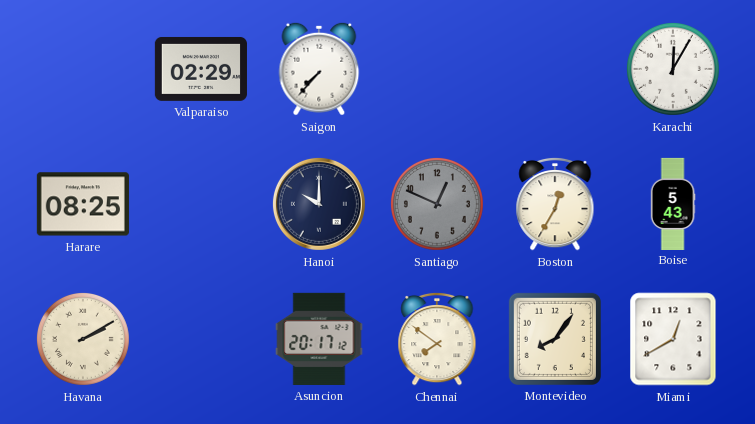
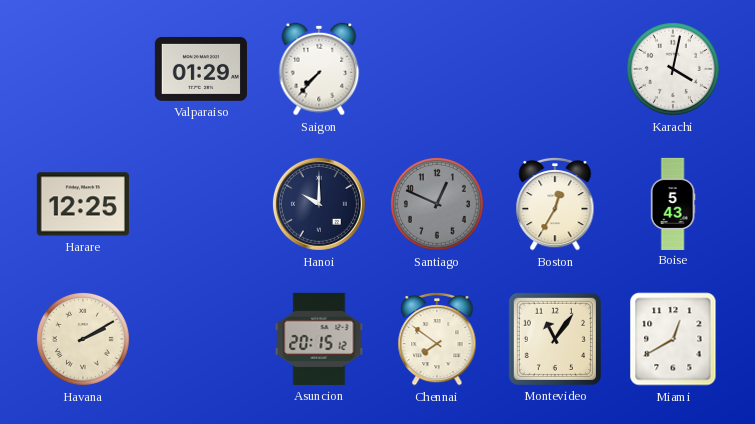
Valparaiso: 02:29 -> 01:29
Karachi: 12:05 -> 4:02
Harare: 08:25 -> 12:25
Asuncion: 20:17 -> 20:15
Montevideo: 8:06 -> 11:06
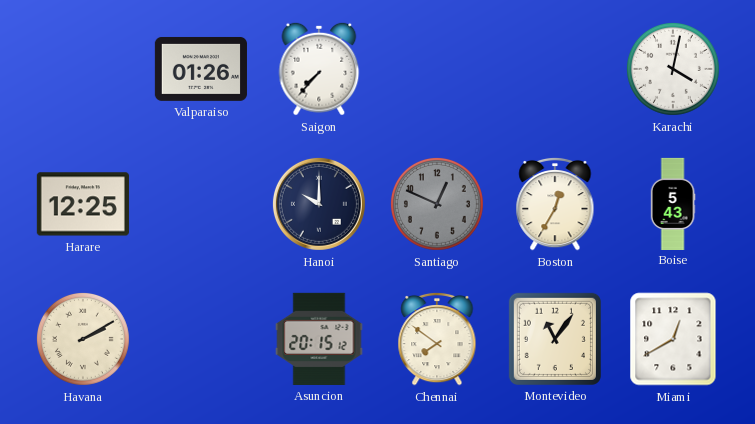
Valparaiso: 01:29 -> 01:26
